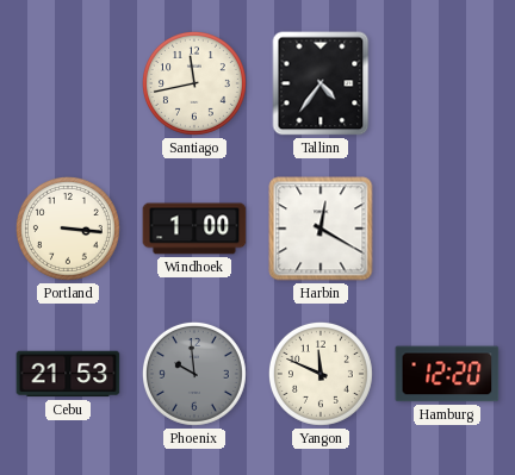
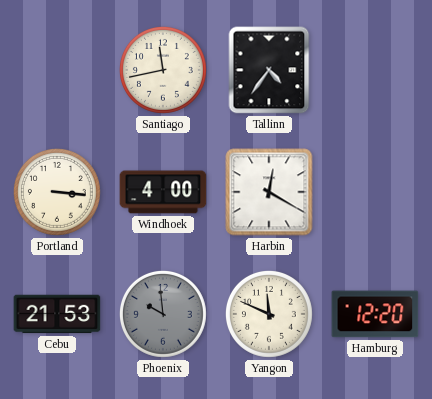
Windhoek: 1:00 -> 4:00
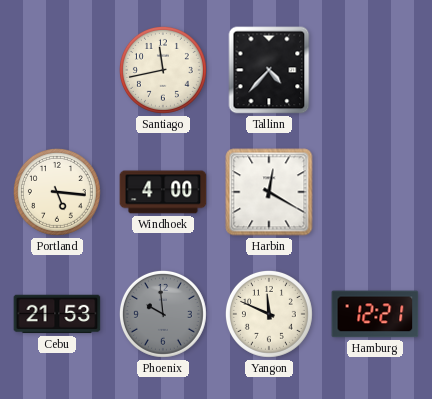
Tallinn: 4:36 -> 4:37
Portland: 3:16 -> 5:16
Hamburg: 12:20 -> 12:21
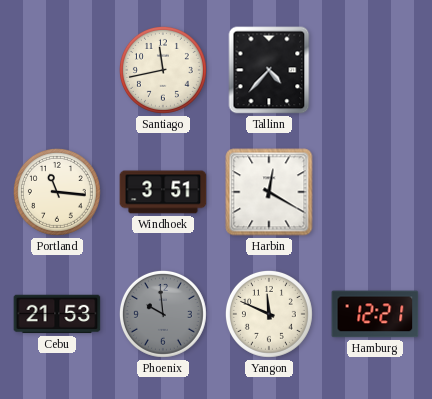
Portland: 5:16 -> 11:16
Windhoek: 4:00 -> 3:51
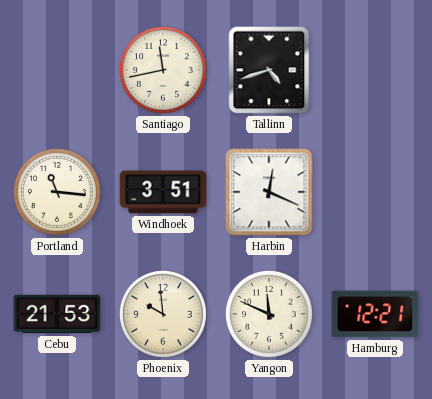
Tallinn: 4:37 -> 4:42
Harbin: 12:20 -> 12:19
Phoenix dial: grey -> cream
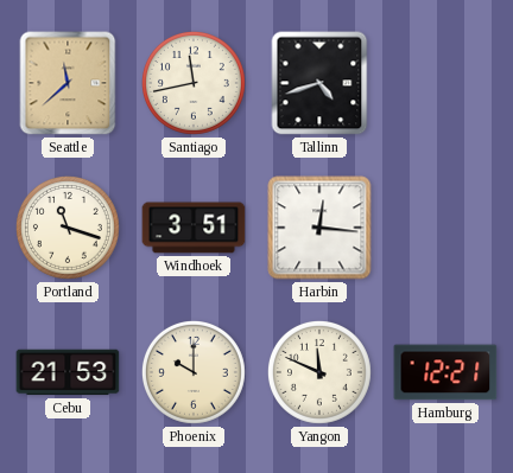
Seattle: none -> 11:38
Portland: 11:16 -> 11:18
Harbin: 12:19 -> 12:16
Phoenix: 9:59 -> 10:00
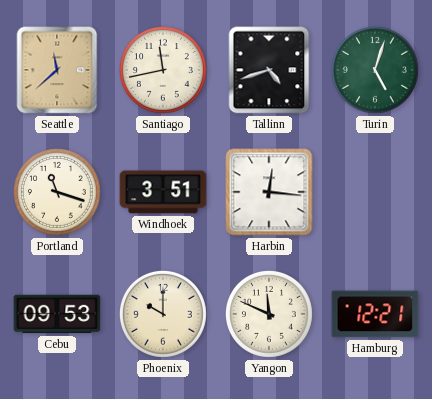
Turin: none -> 5:03
Cebu: 21:53 -> 09:53
